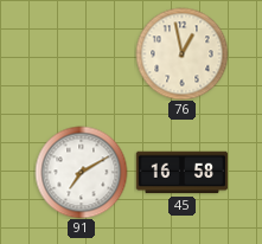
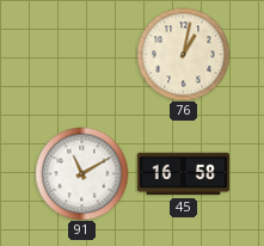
76: 12:58 -> 1:02
91: 7:10 -> 11:10
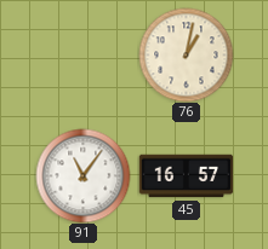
91: 11:10 -> 11:06
45: 16:58 -> 16:57
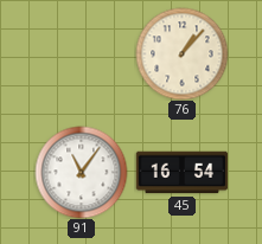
76: 1:02 -> 1:07
45: 16:57 -> 16:54
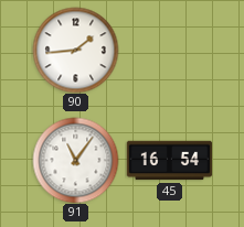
90: none -> 1:44
76: 1:07 -> none
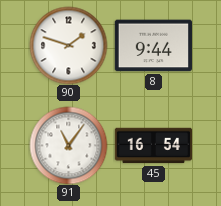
90: 1:44 -> 1:48
8: none -> 9:44
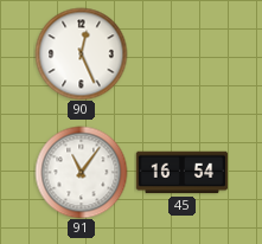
90: 1:48 -> 12:26
8: 9:44 -> none
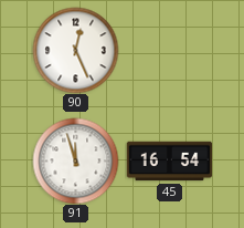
91: 11:06 -> 11:57
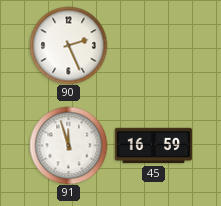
90: 12:26 -> 2:26
45: 16:54 -> 16:59
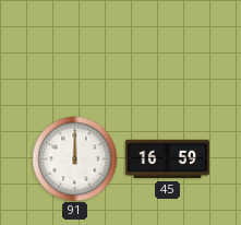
90: 2:26 -> none
91: 11:57 -> 12:00
